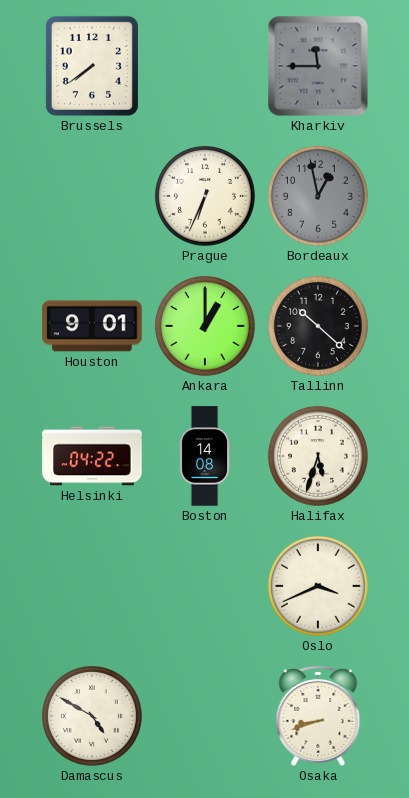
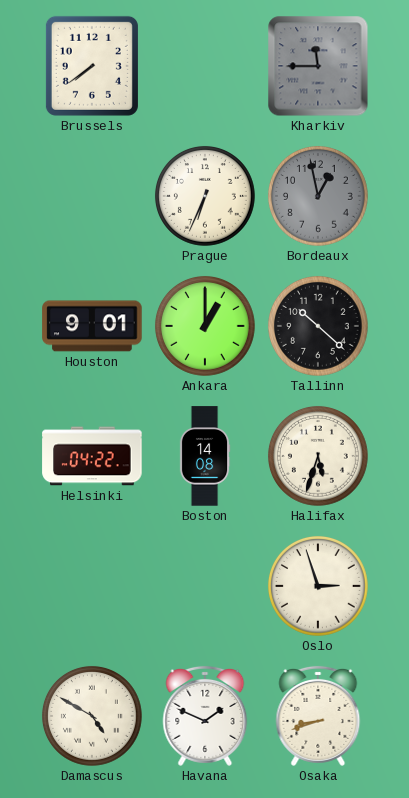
Oslo: 3:41 -> 2:57
Havana: none -> 1:49
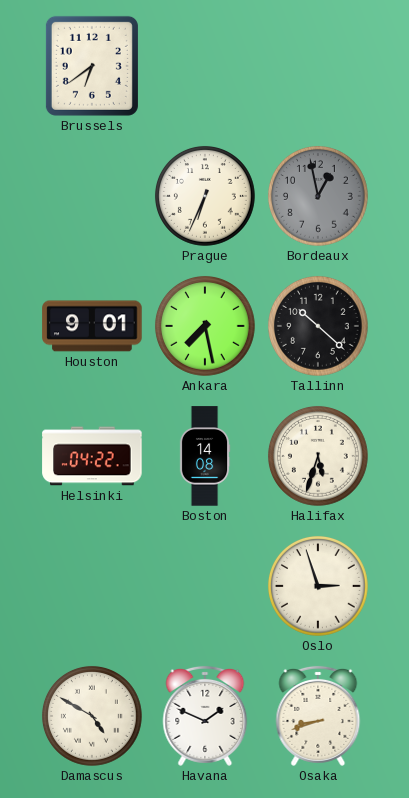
Brussels: 7:39 -> 6:39
Kharkiv: 11:45 -> none
Ankara: 1:00 -> 7:28
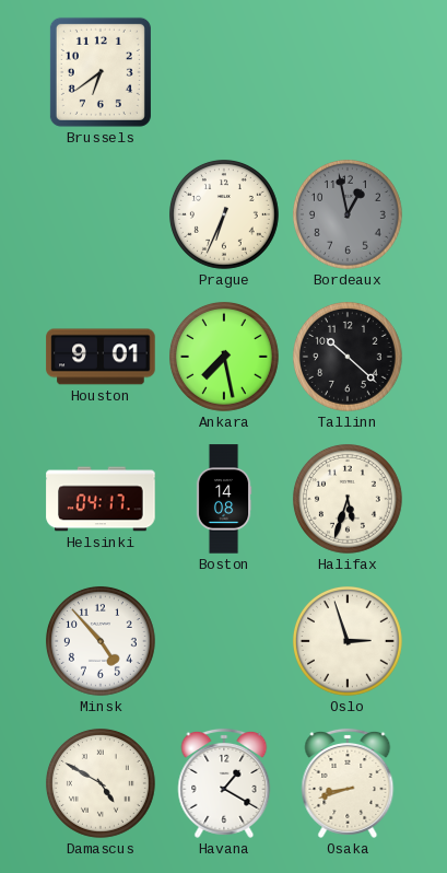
Helsinki: 04:22 -> 04:17
Minsk: none -> 4:53
Havana: 1:49 -> 1:20
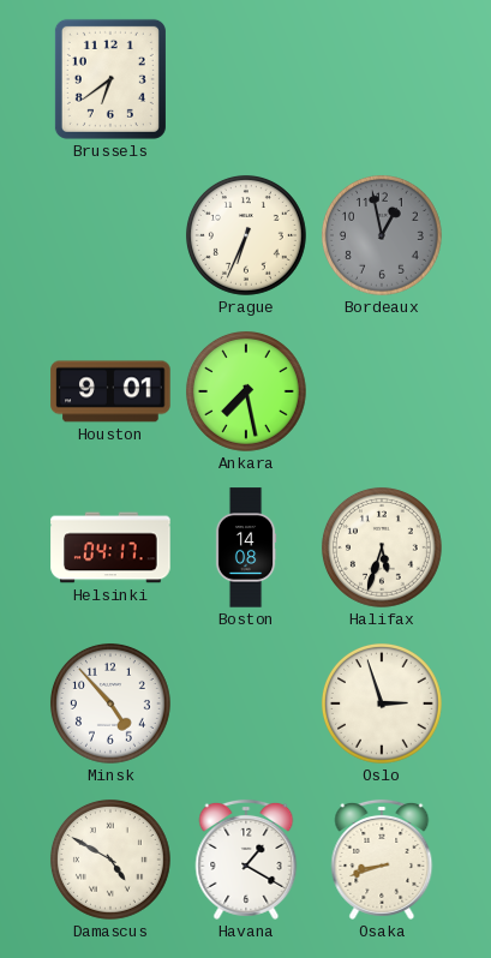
Tallinn: 10:22 -> none
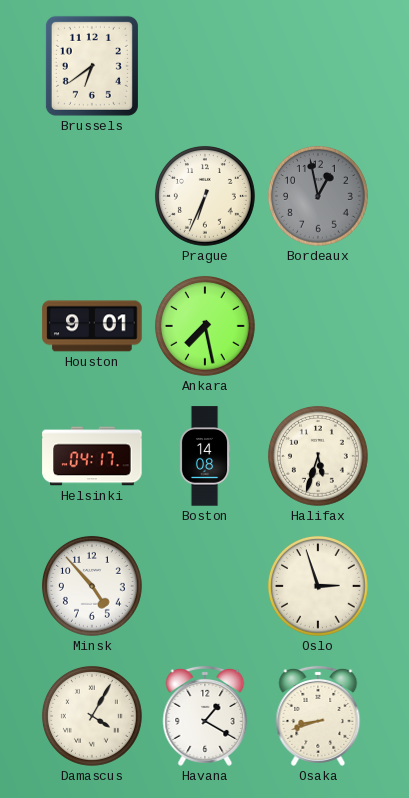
Damascus: 4:50 -> 4:05
